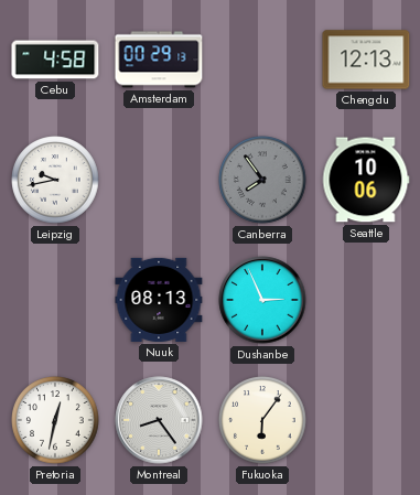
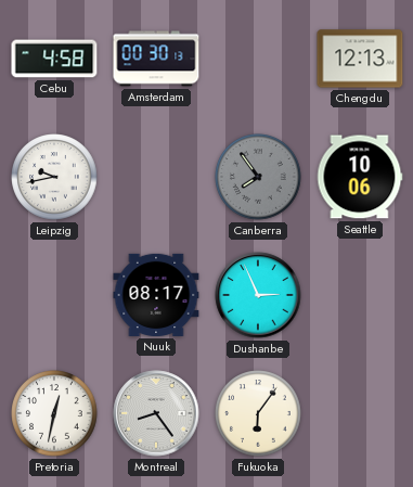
Amsterdam: 00:29 -> 00:30
Nuuk: 08:13 -> 08:17
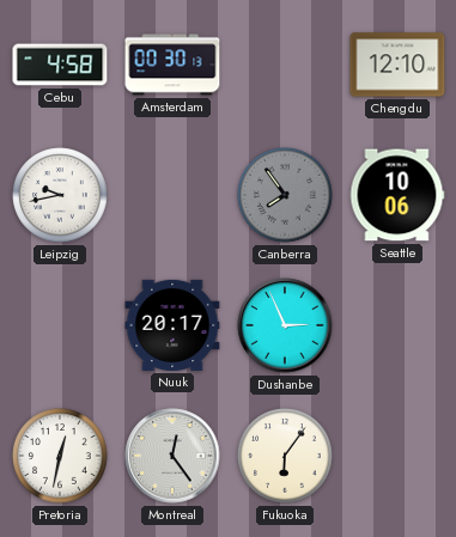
Chengdu: 12:13 -> 12:10
Nuuk: 08:17 -> 20:17
Montreal: 8:24 -> 12:24
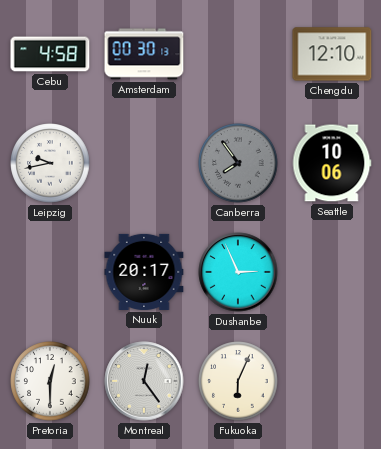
Pretoria: 12:32 -> 12:30
Fukuoka: 6:06 -> 6:04
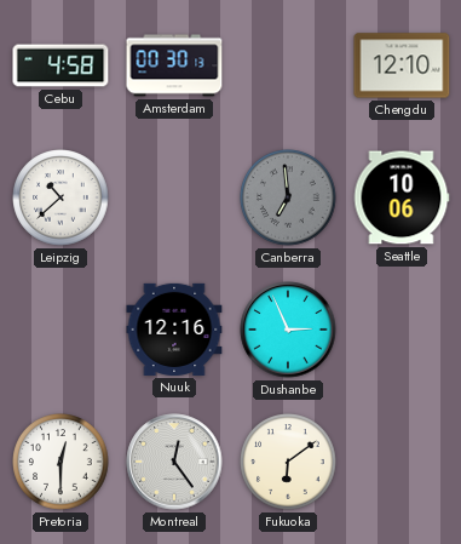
Leipzig: 9:43 -> 10:38
Canberra: 7:54 -> 6:59
Nuuk: 20:17 -> 12:16
Fukuoka: 6:04 -> 6:09
